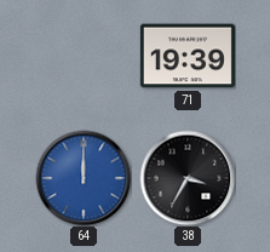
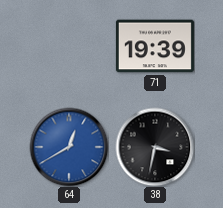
64: 12:00 -> 12:40
38: 3:35 -> 3:32
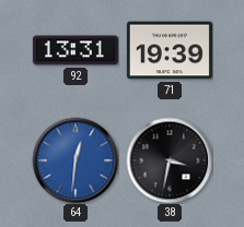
92: none -> 13:31
64: 12:40 -> 12:31
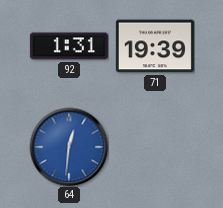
92: 13:31 -> 1:31
38: 3:32 -> none
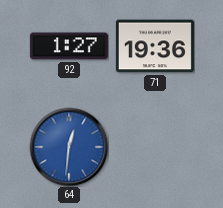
92: 1:31 -> 1:27
71: 19:39 -> 19:36
